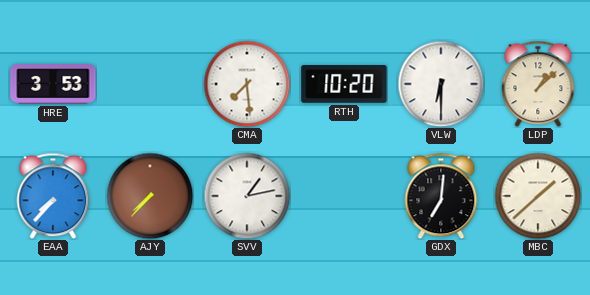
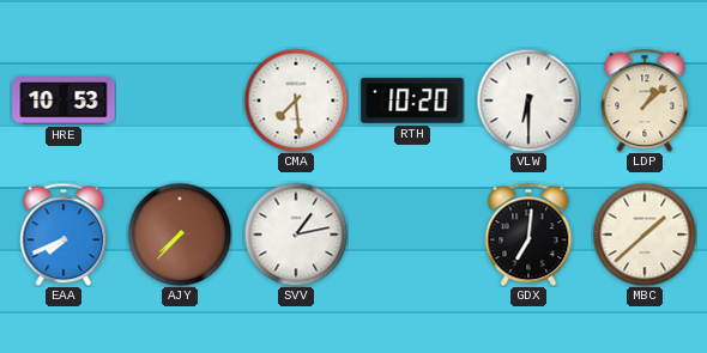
HRE: 3:53 -> 10:53
EAA: 7:37 -> 7:41
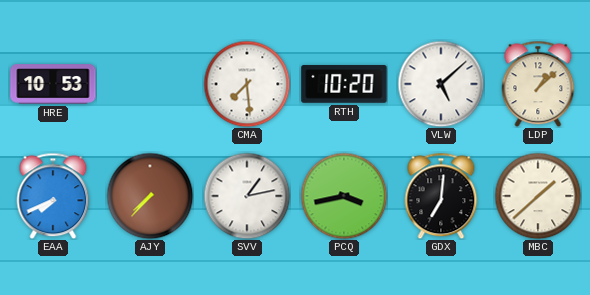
VLW: 6:30 -> 5:08
PCQ: none -> 3:43
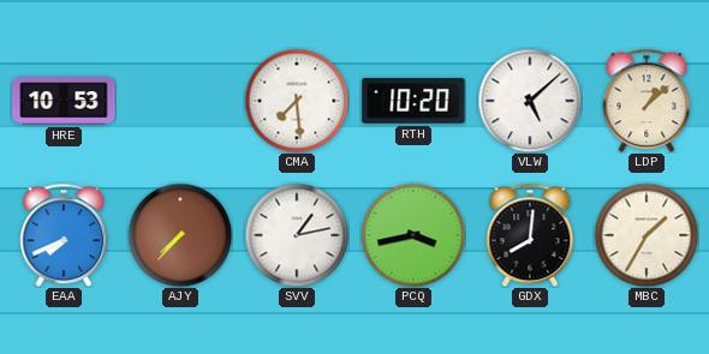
GDX: 7:01 -> 8:01
MBC: 1:38 -> 1:35
